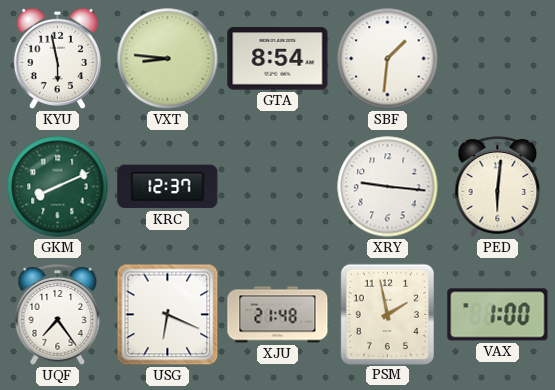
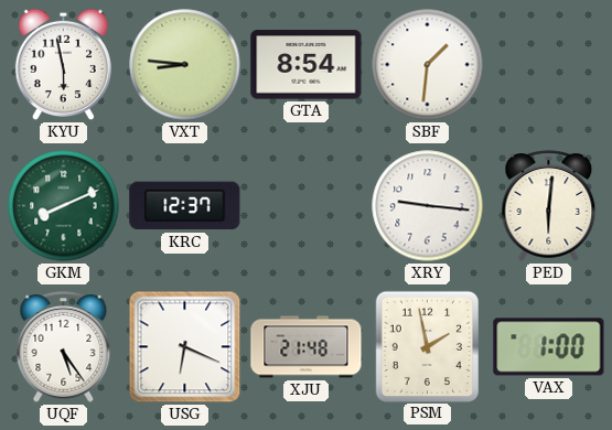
UQF: 7:24 -> 5:24
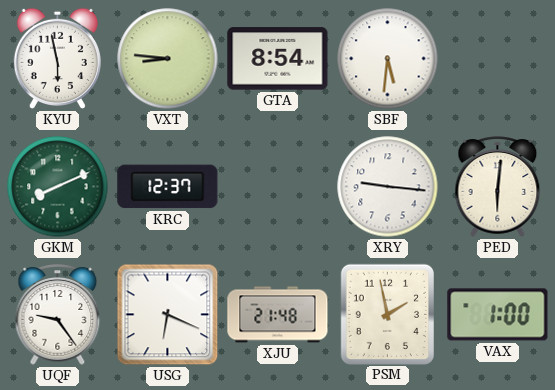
SBF: 1:31 -> 5:31
UQF: 5:24 -> 9:24
